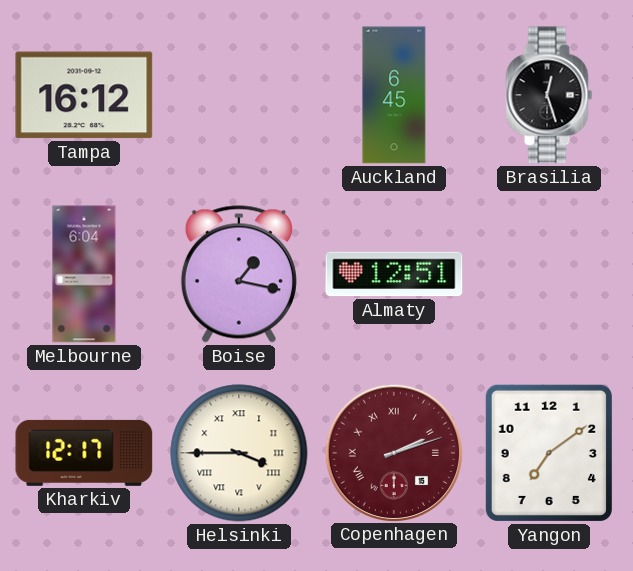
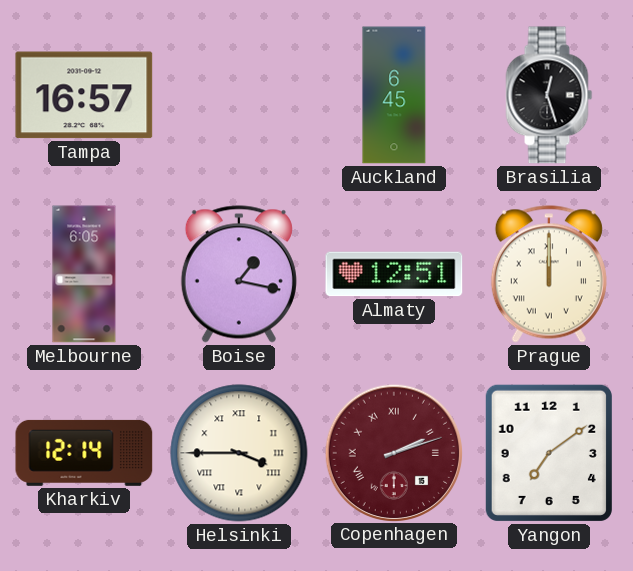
Tampa: 16:12 -> 16:57
Melbourne: 6:04 -> 6:05
Prague: none -> 12:00
Kharkiv: 12:17 -> 12:14
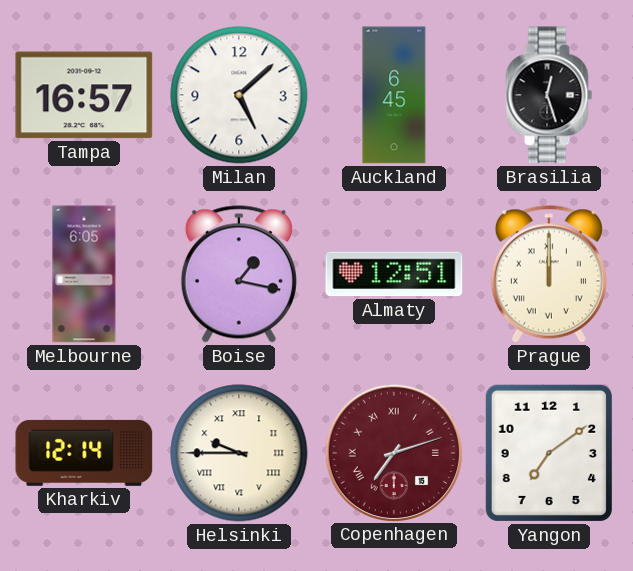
Milan: none -> 5:08
Helsinki: 3:45 -> 9:45
Copenhagen: 2:12 -> 7:12
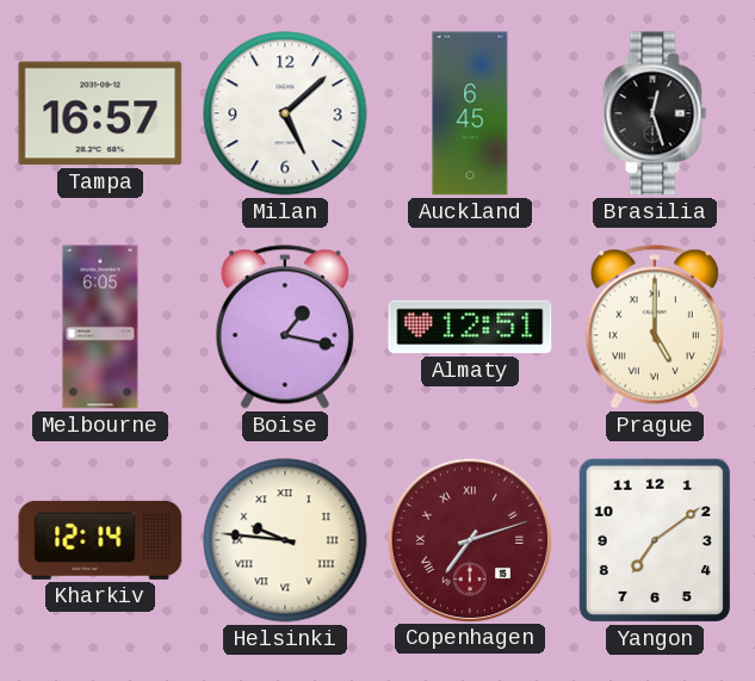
Prague: 12:00 -> 5:00
Helsinki: 9:45 -> 9:46
